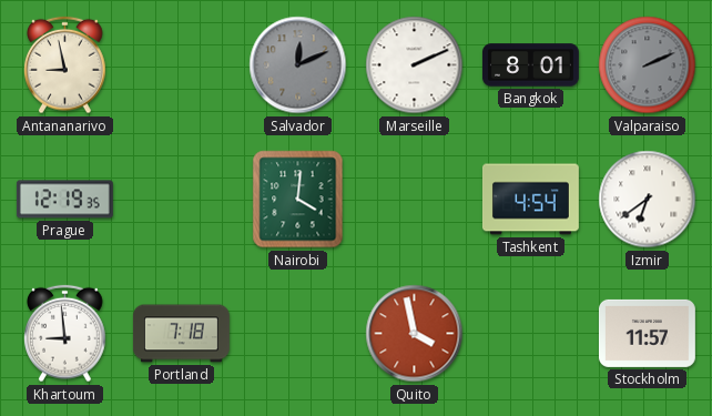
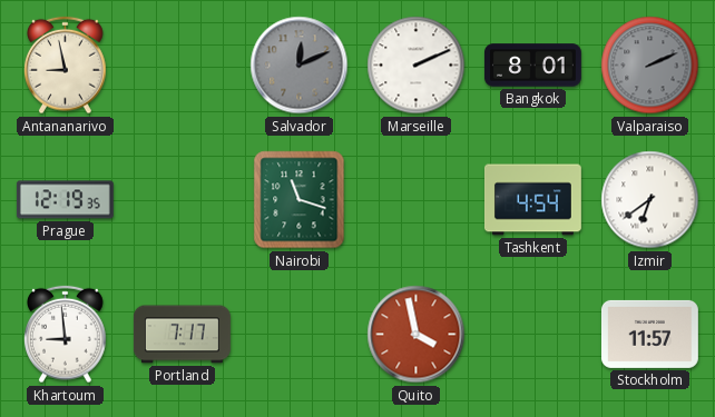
Nairobi: 4:01 -> 11:18
Portland: 7:18 -> 7:17
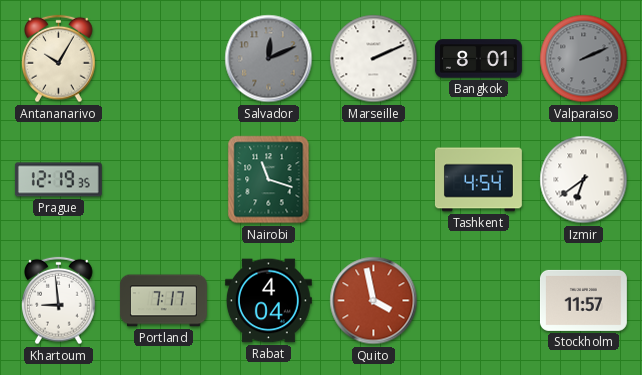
Antananarivo: 8:58 -> 10:05
Rabat: none -> 4:04
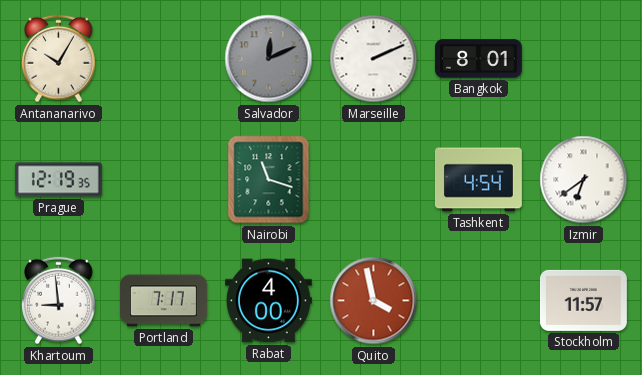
Valparaiso: 2:11 -> none
Rabat: 4:04 -> 4:00
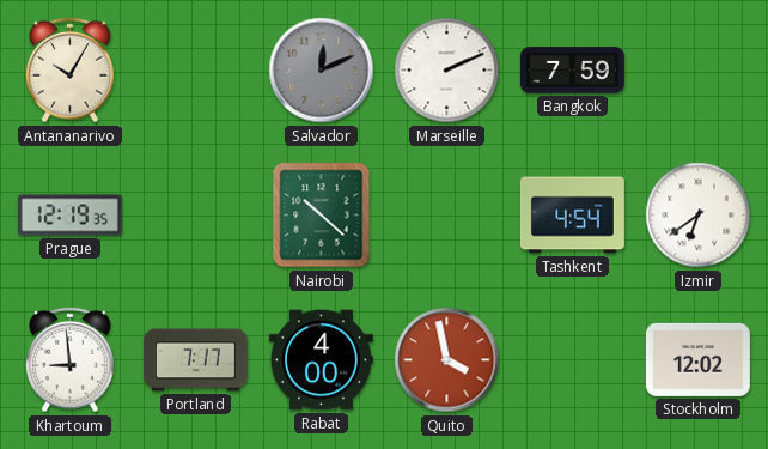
Bangkok: 8:01 -> 7:59
Nairobi: 11:18 -> 10:22
Stockholm: 11:57 -> 12:02
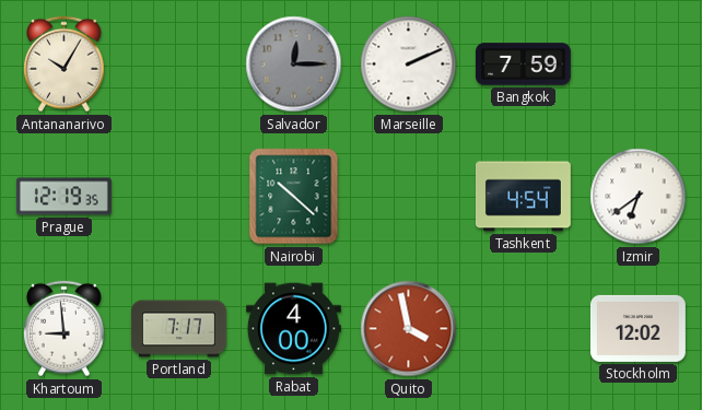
Salvador: 12:11 -> 12:15
